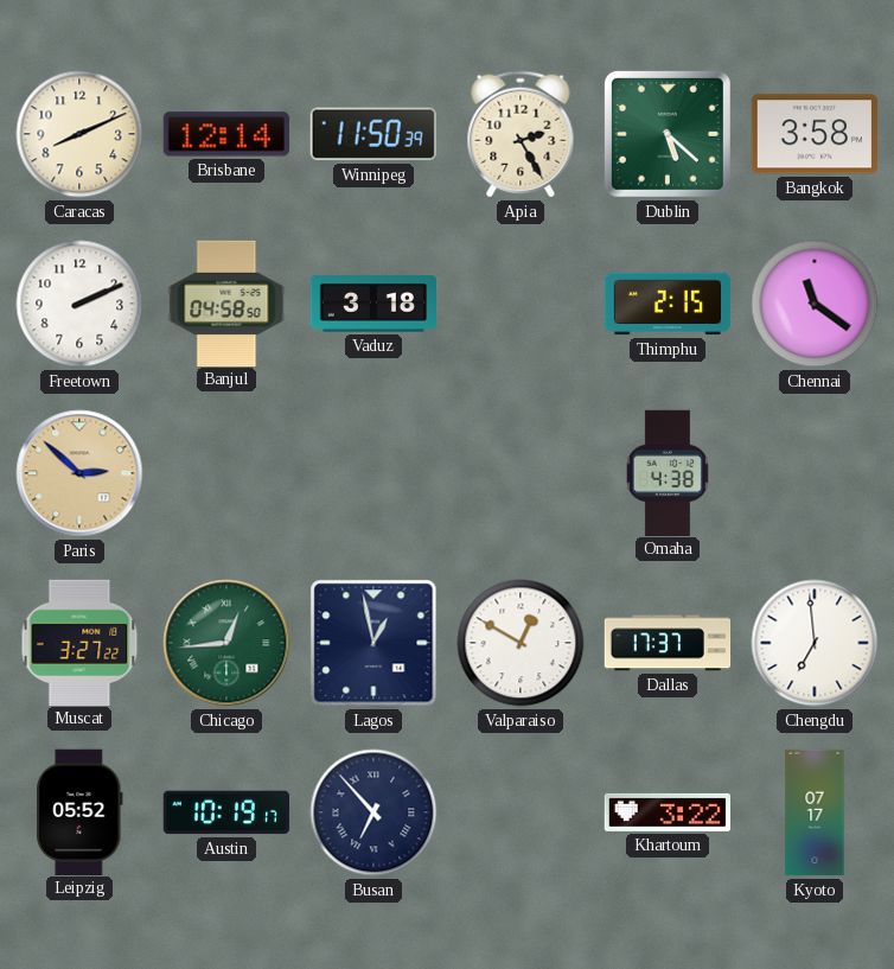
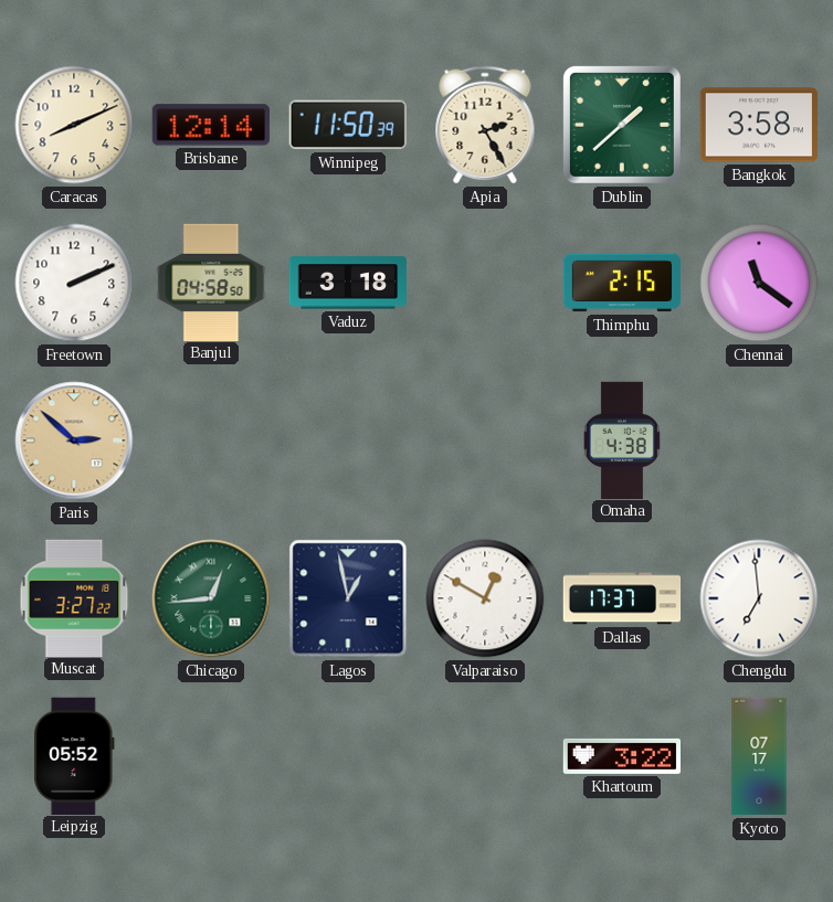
Dublin: 5:22 -> 1:38
Austin: 10:19 -> none
Busan: 6:53 -> none
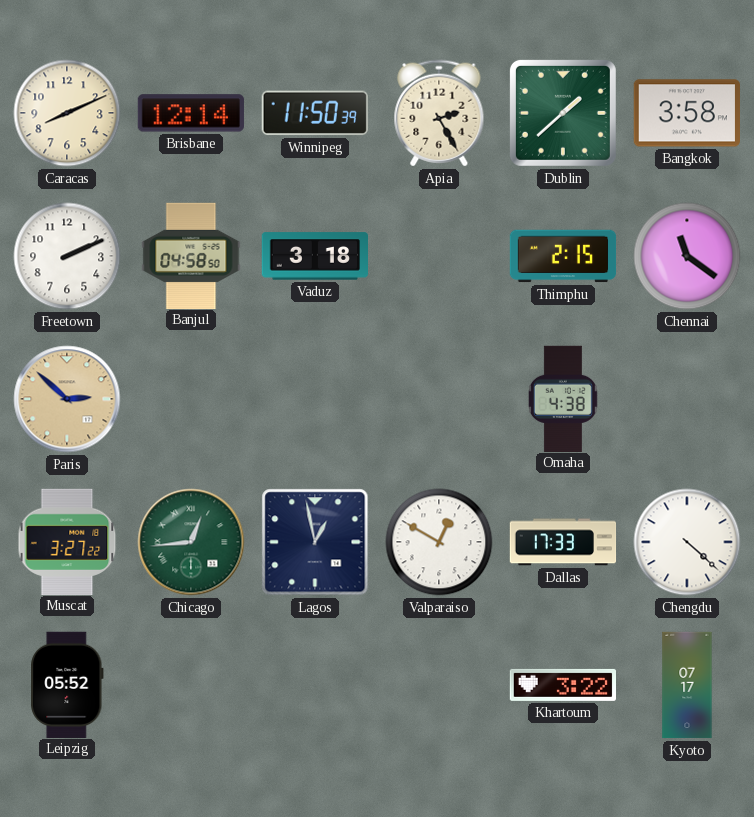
Dallas: 17:37 -> 17:33
Chengdu: 6:59 -> 4:22
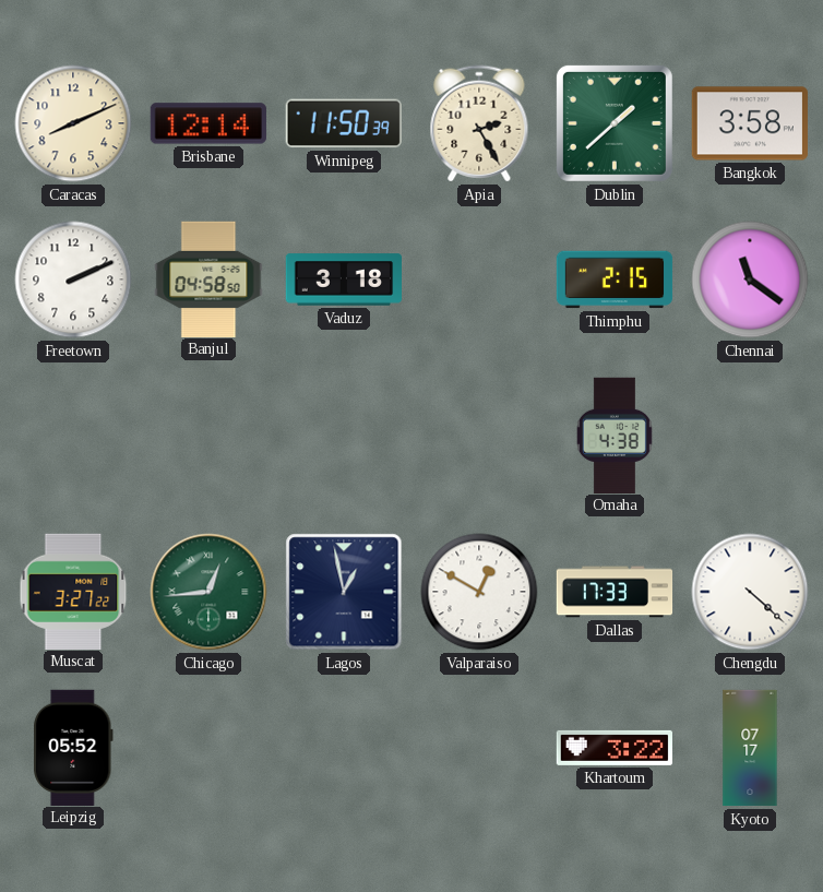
Paris: 2:52 -> none
